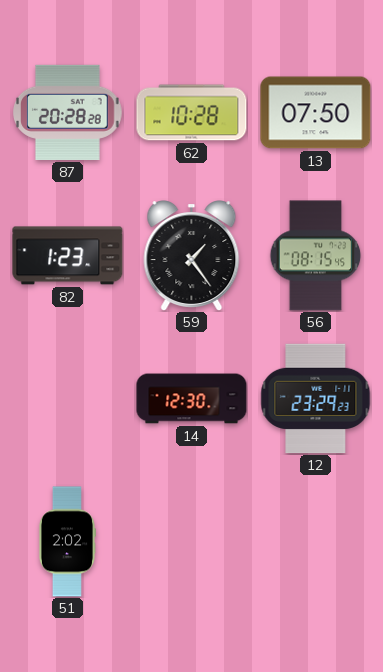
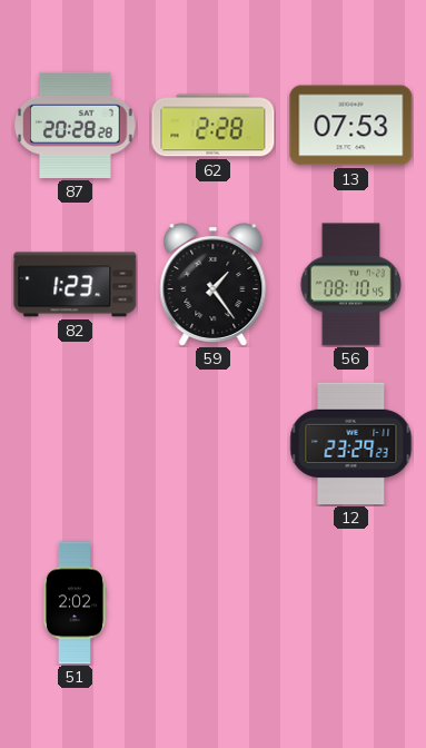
62: 10:28 -> 2:28
13: 07:50 -> 07:53
56: 08:15 -> 08:10
14: 12:30 -> none
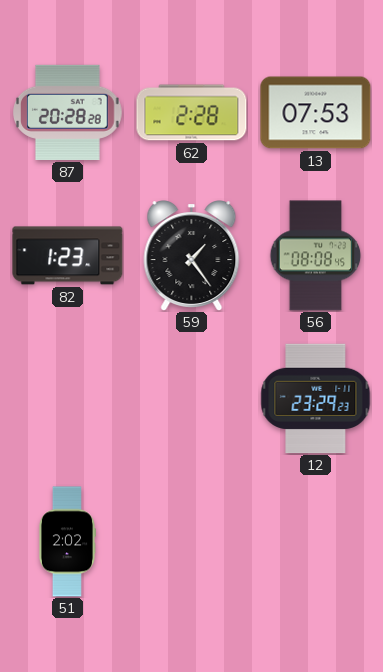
56: 08:10 -> 08:08
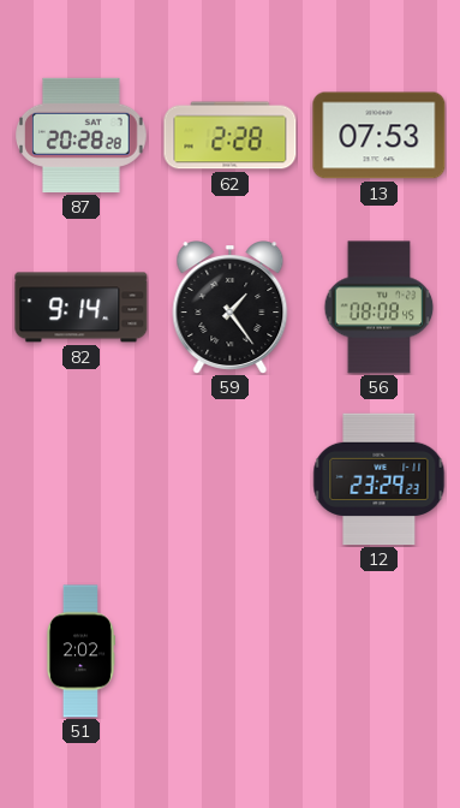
82: 1:23 -> 9:14
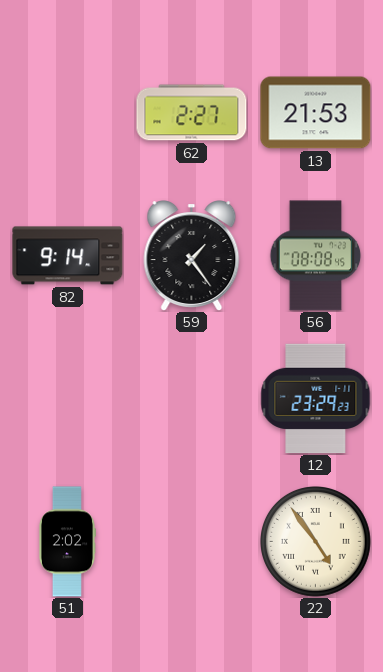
87: 20:28 -> none
62: 2:28 -> 2:27
13: 07:53 -> 21:53
22: none -> 4:54
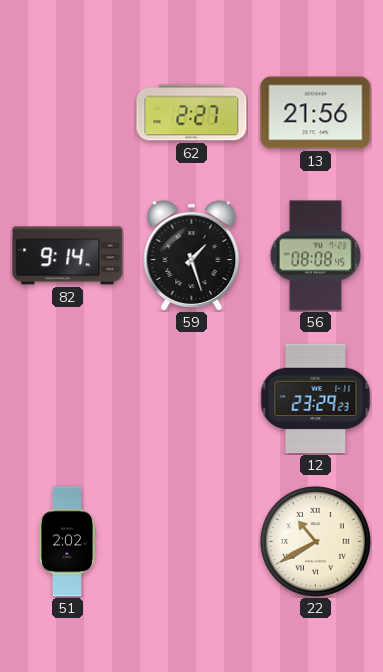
13: 21:53 -> 21:56
59: 1:24 -> 1:27
22: 4:54 -> 10:40
